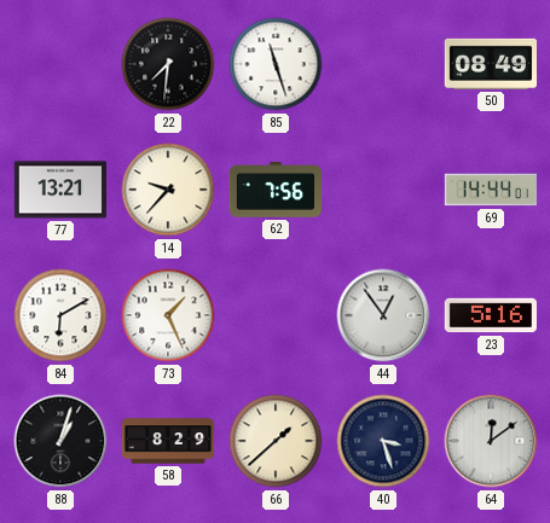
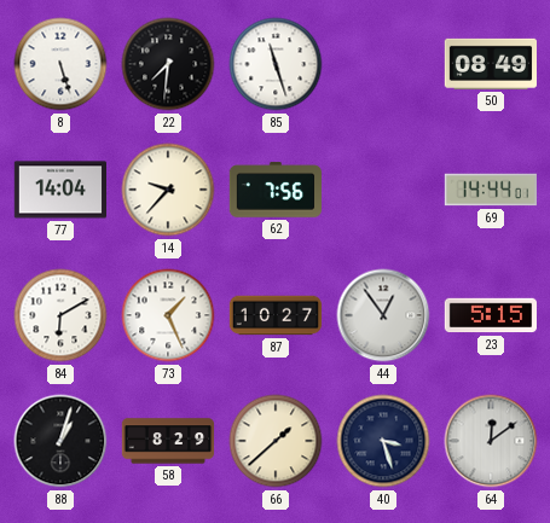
8: none -> 5:27
77: 13:21 -> 14:04
87: none -> 10:27
23: 5:16 -> 5:15
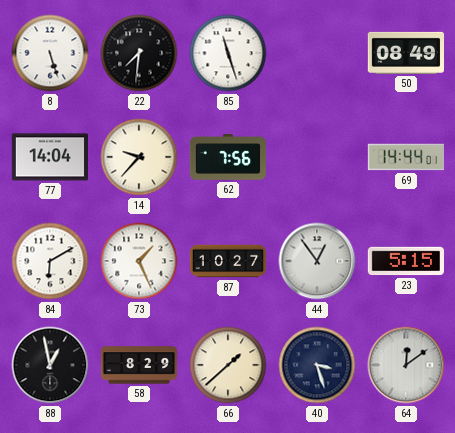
88: 1:03 -> 12:58
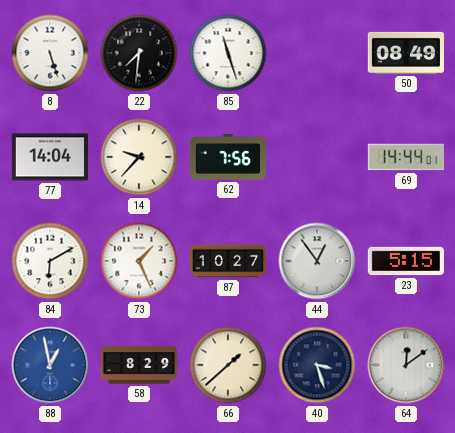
88 dial: black -> blue
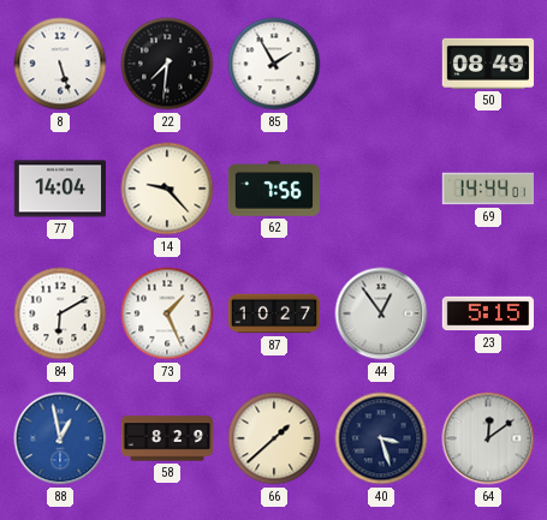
85: 11:27 -> 1:55
14: 9:37 -> 9:23
